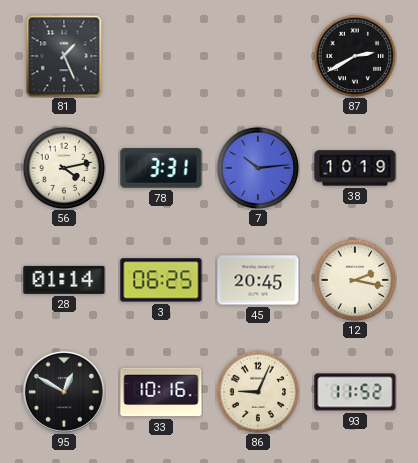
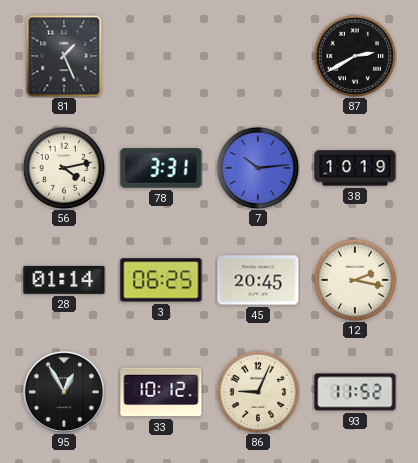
95: 12:50 -> 12:55
33: 10:16 -> 10:12
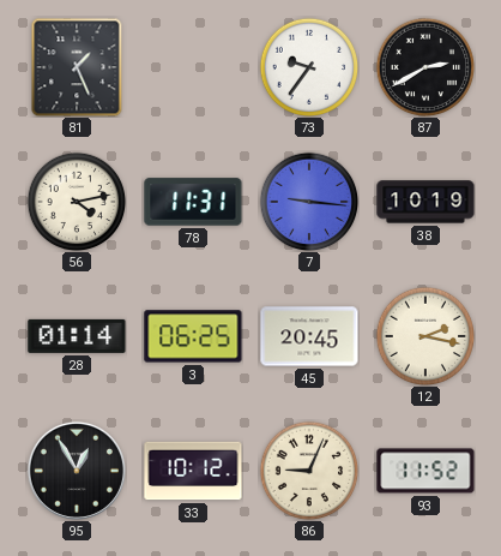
73: none -> 9:36
78: 3:31 -> 11:31
7: 10:14 -> 9:16
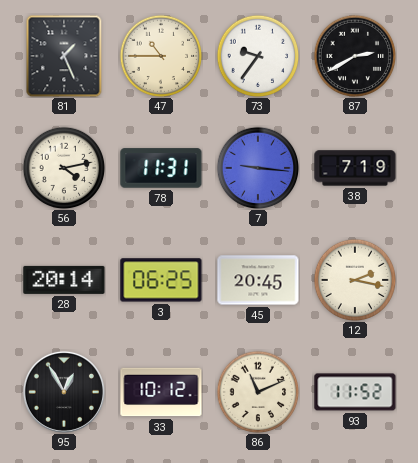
47: none -> 10:45
38: 10:19 -> 7:19
28: 01:14 -> 20:14
86: 9:04 -> 11:11
